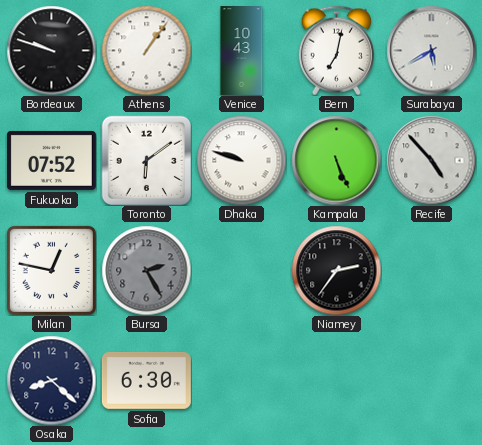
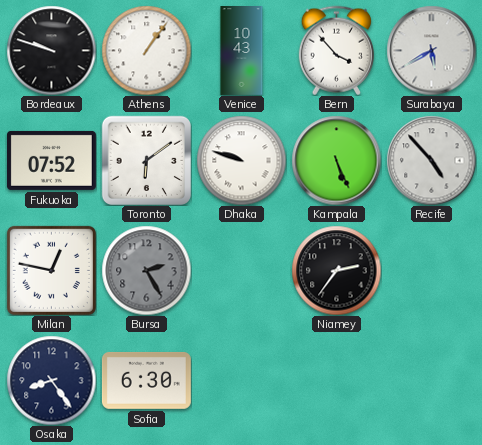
Bern: 7:02 -> 3:53
Osaka: 8:22 -> 8:24
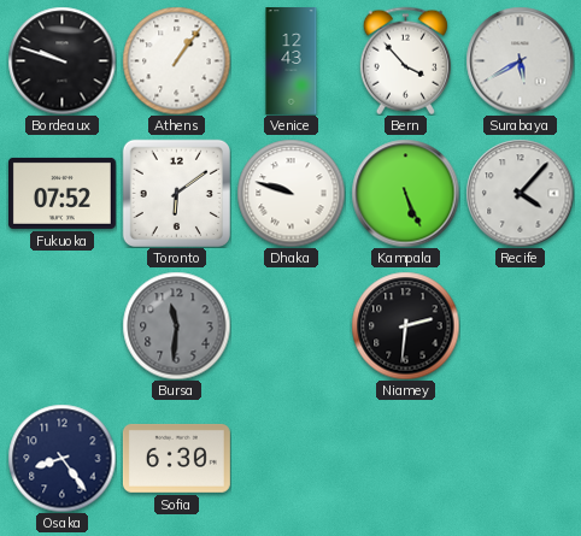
Venice: 10:43 -> 12:43
Recife: 4:53 -> 4:07
Milan: 12:47 -> none
Bursa: 2:25 -> 11:31
Niamey: 2:36 -> 2:31
